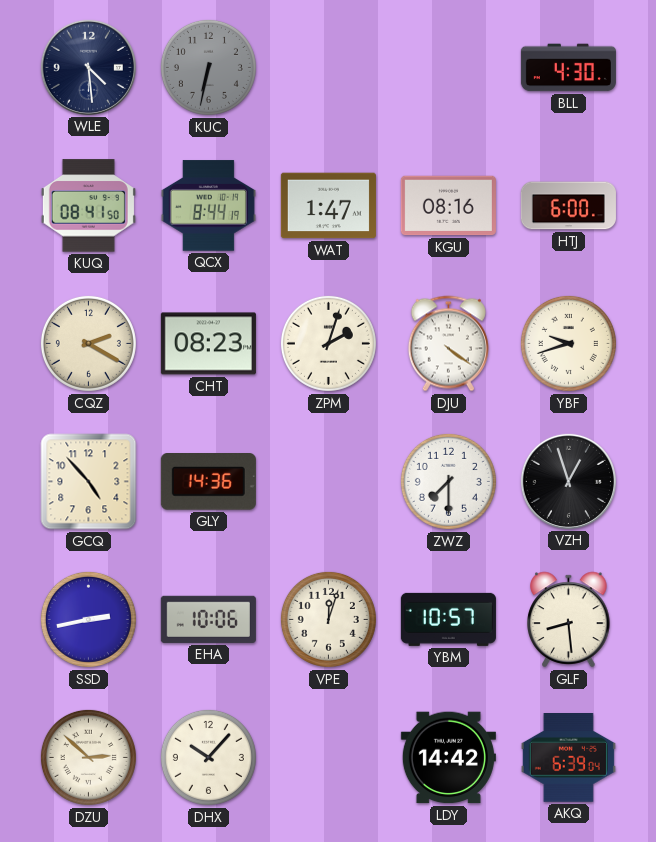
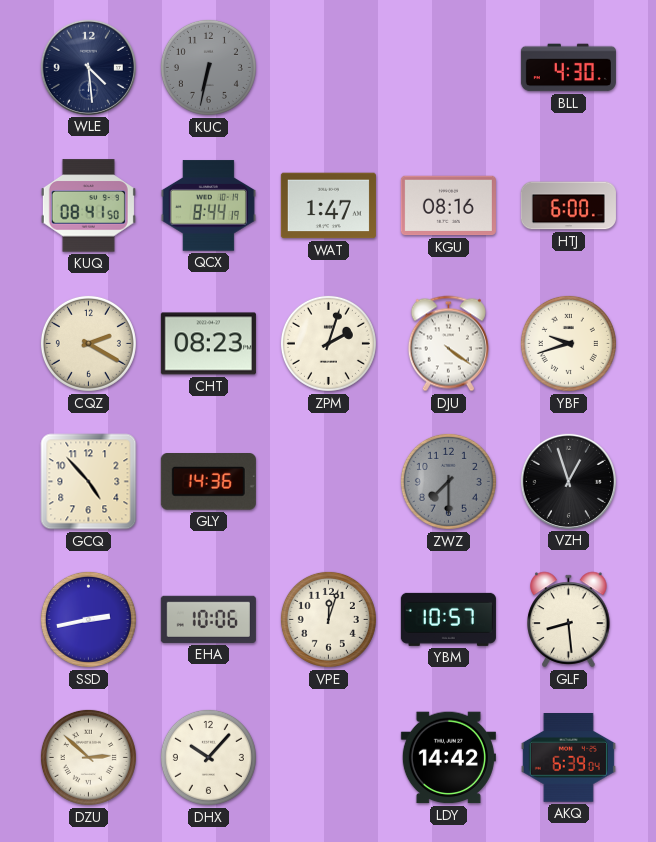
ZWZ dial: white -> grey
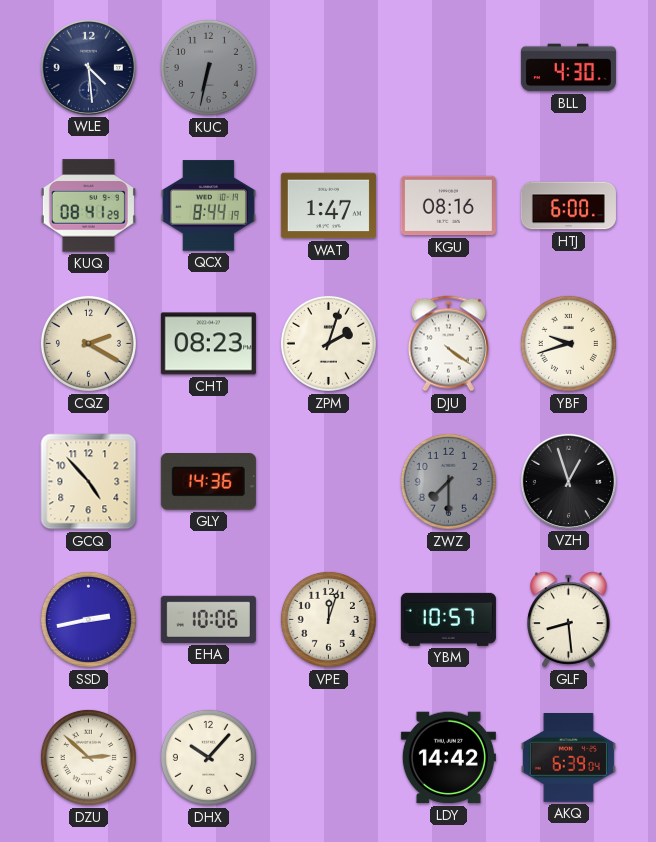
KUQ: 08:41:50 -> 08:41:29
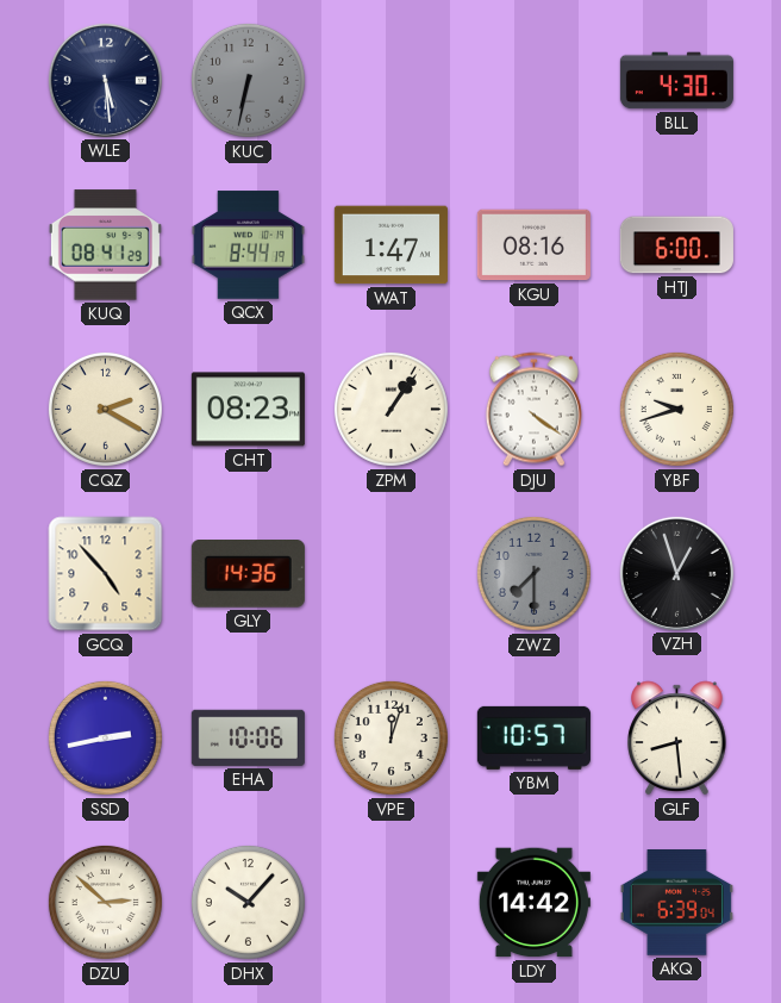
WLE: 4:29 -> 5:29
ZPM: 2:03 -> 1:06
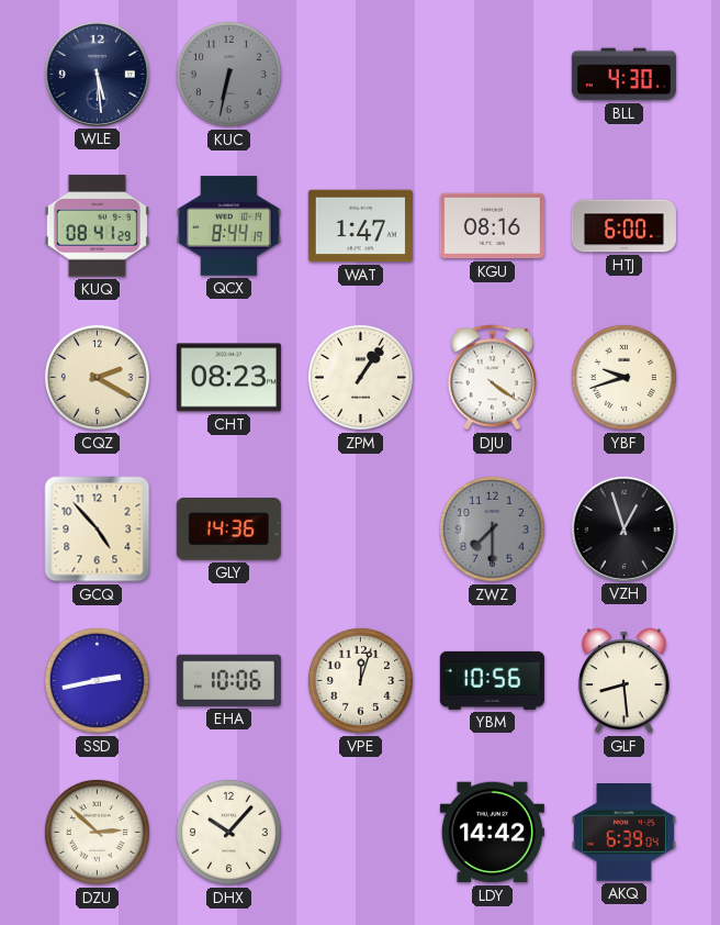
YBM: 10:57 -> 10:56
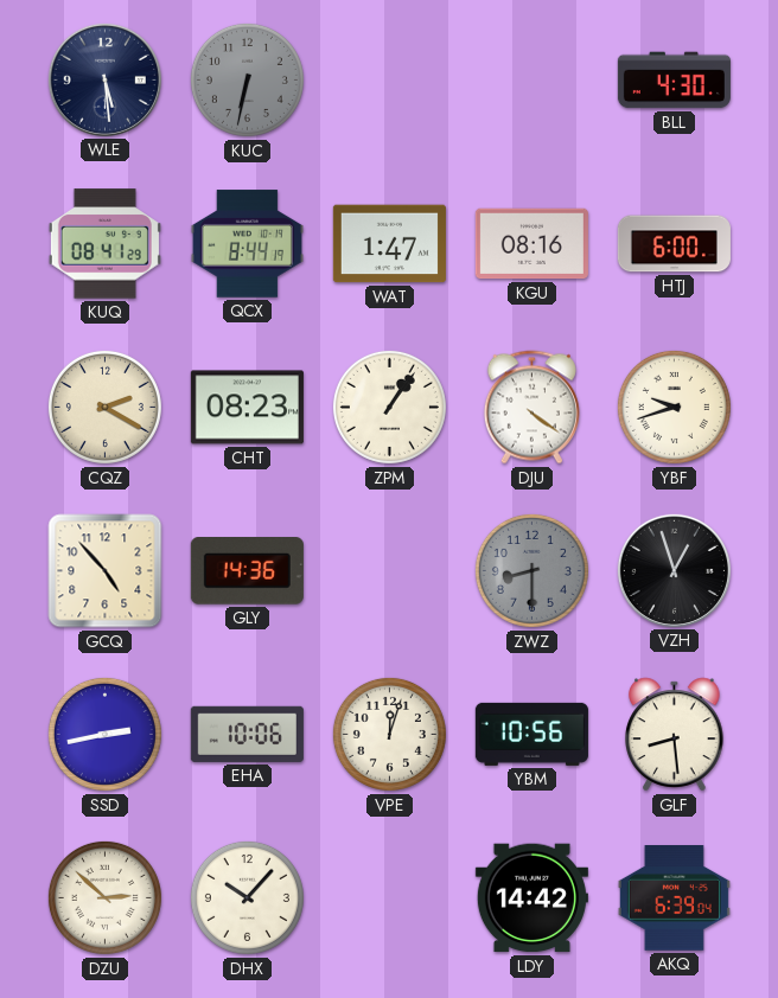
ZWZ: 7:30 -> 8:30
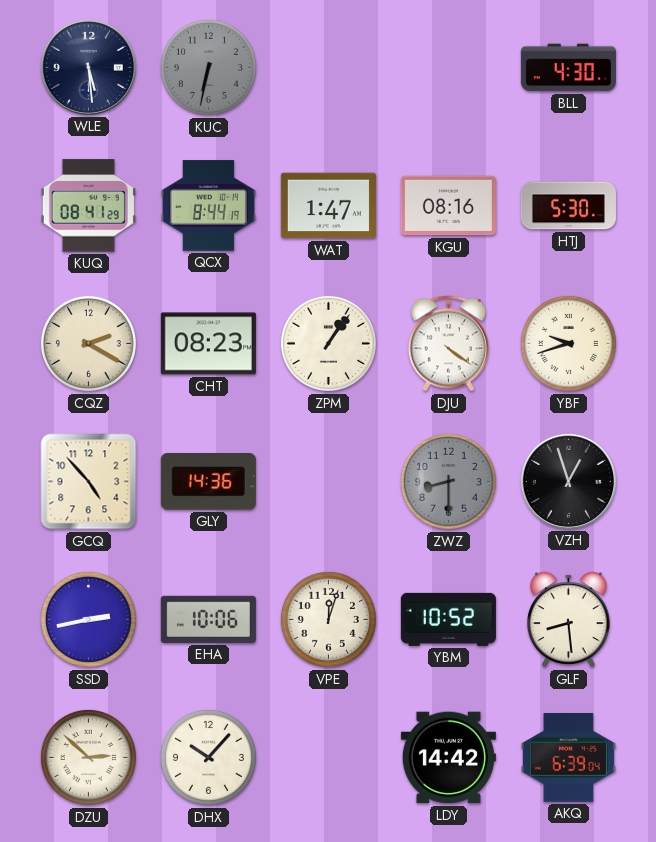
HTJ: 6:00 -> 5:30
YBM: 10:56 -> 10:52
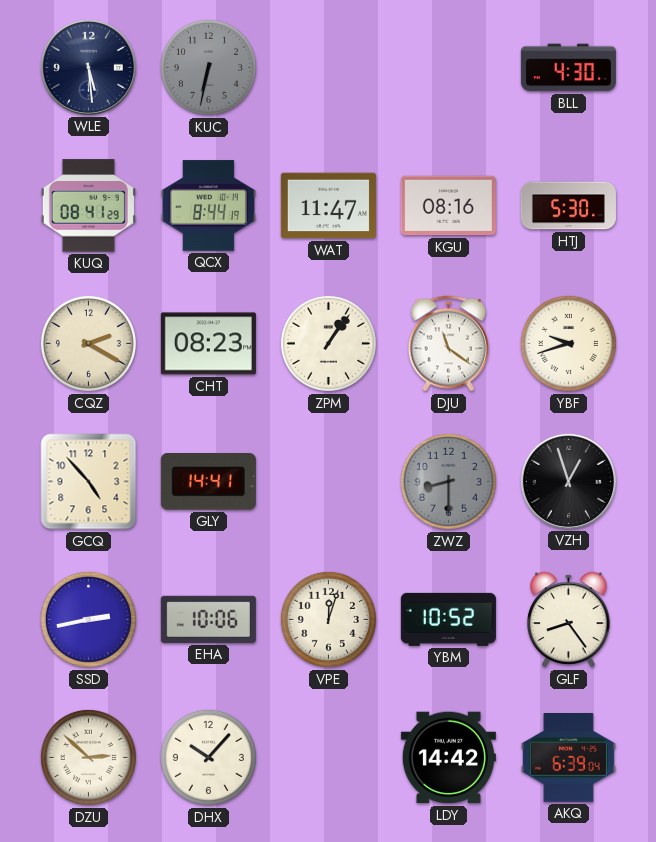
WAT: 1:47 -> 11:47
DJU: 4:21 -> 11:21
GLY: 14:36 -> 14:41
GLF: 8:29 -> 8:24
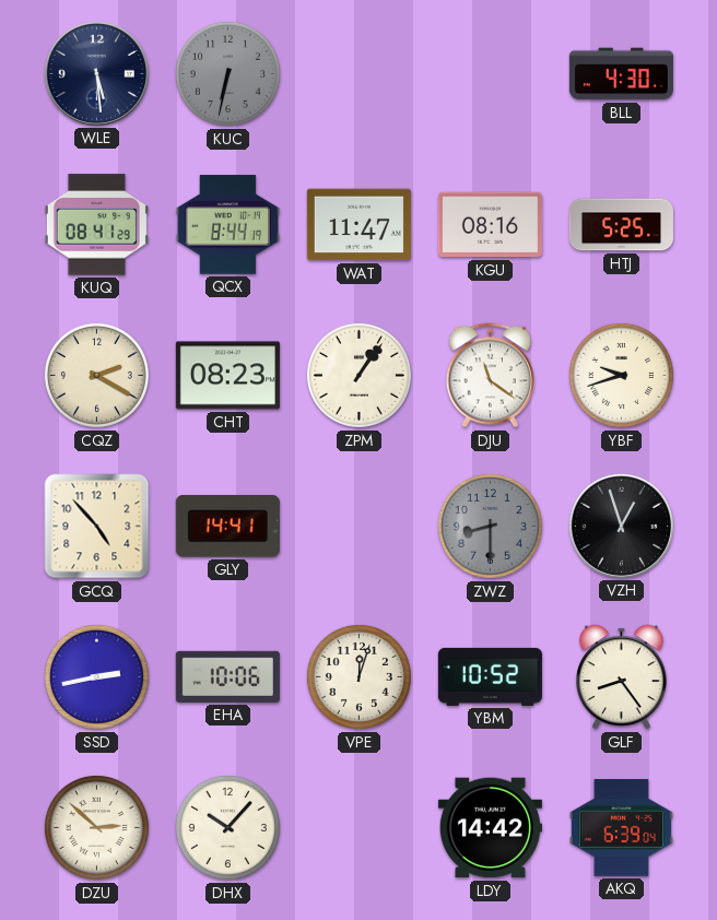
HTJ: 5:30 -> 5:25
